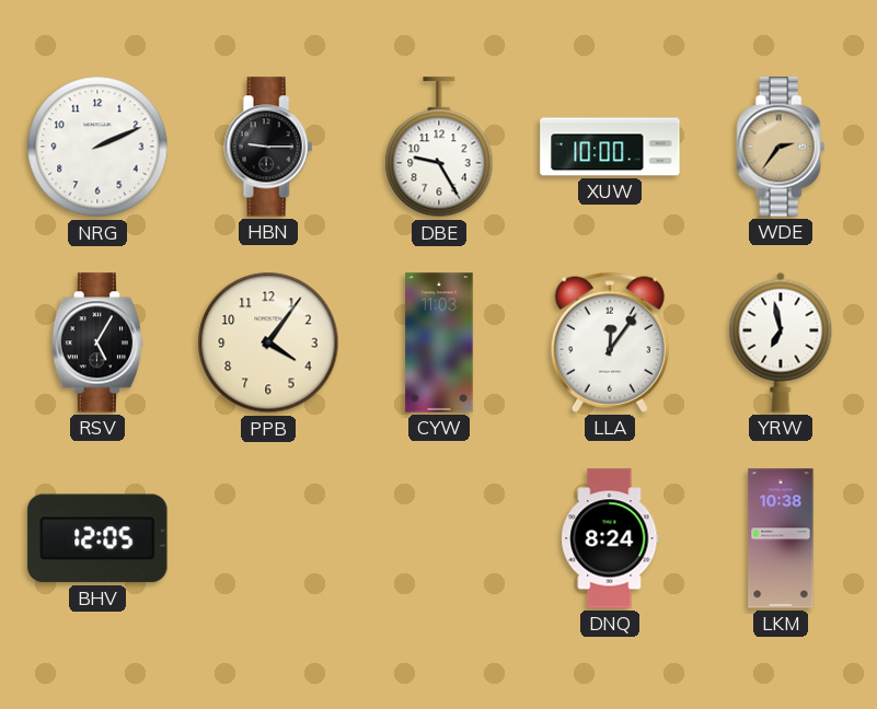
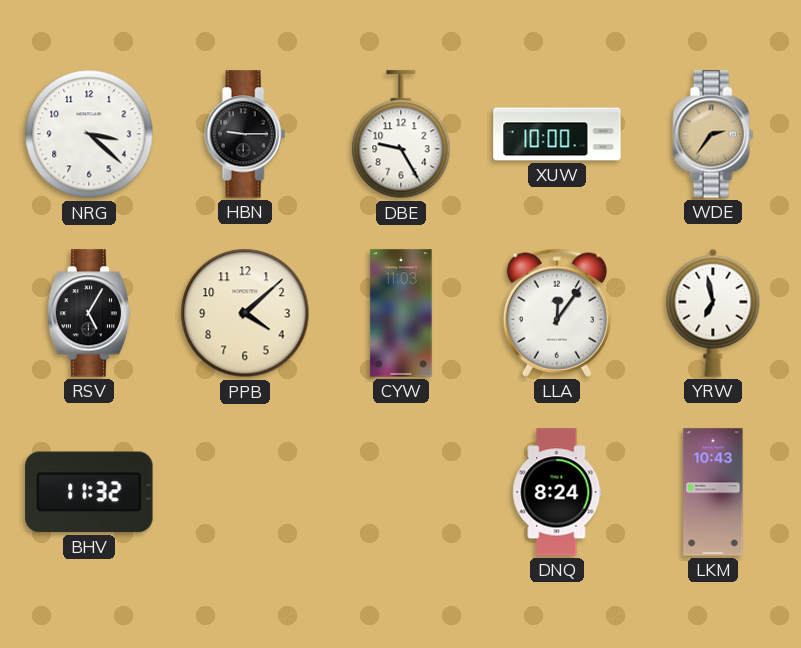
NRG: 2:11 -> 3:22
PPB: 4:06 -> 4:08
BHV: 12:05 -> 11:32
LKM: 10:38 -> 10:43
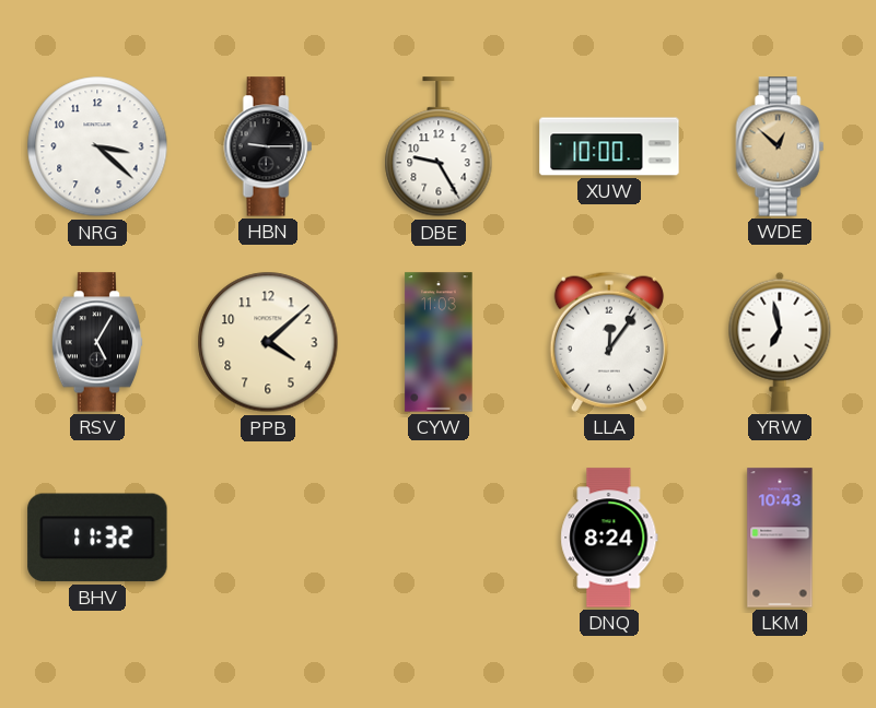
WDE: 2:36 -> 12:52
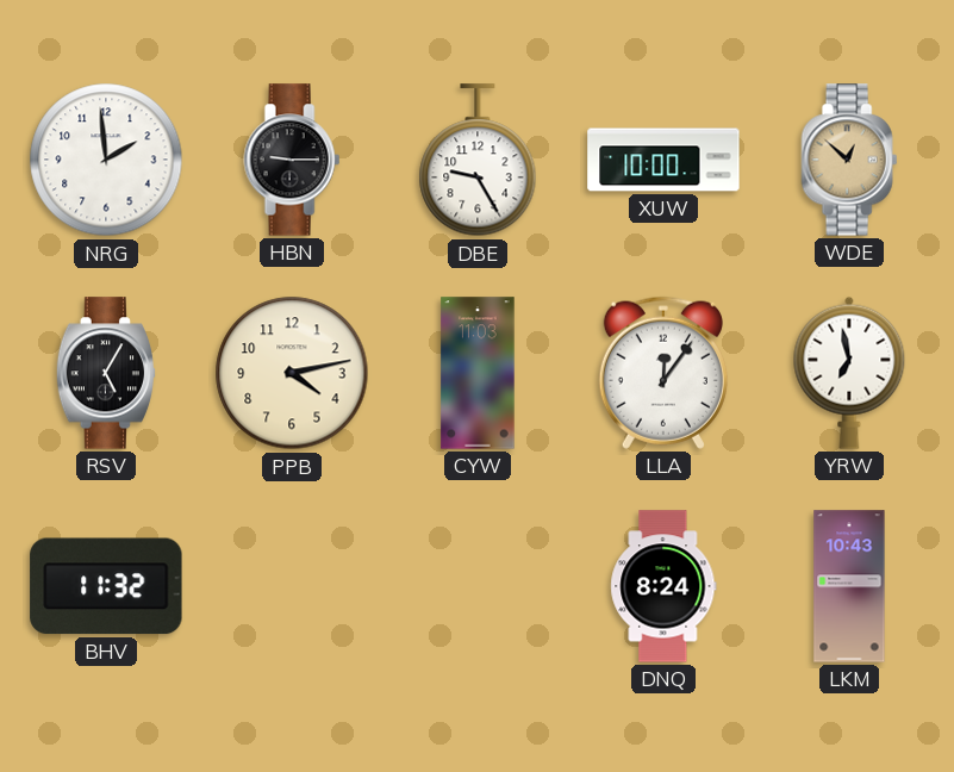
NRG: 3:22 -> 1:59
PPB: 4:08 -> 4:13
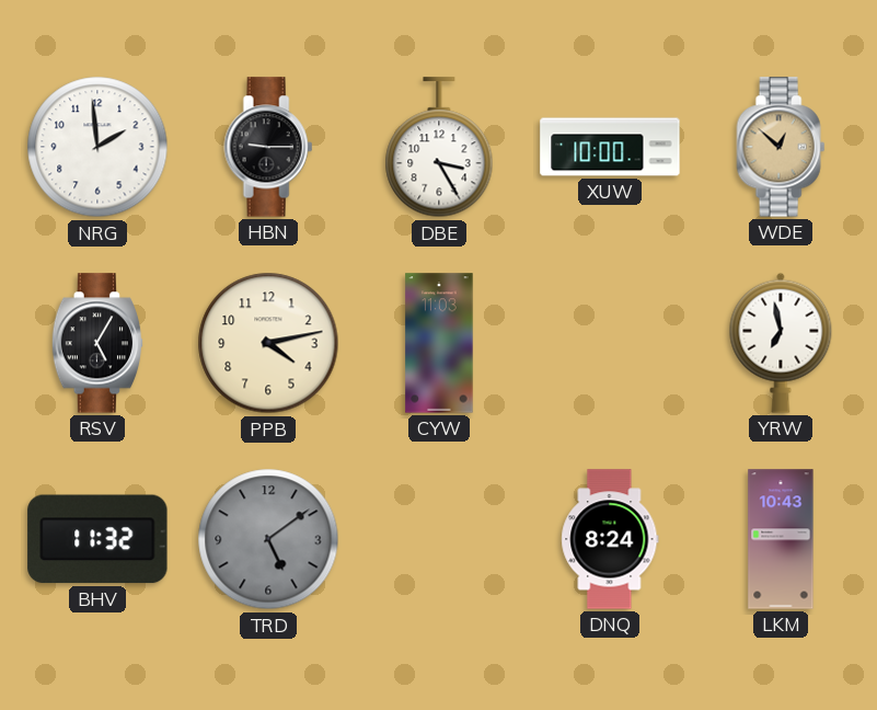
DBE: 9:25 -> 3:25
LLA: 12:06 -> none
TRD: none -> 5:09
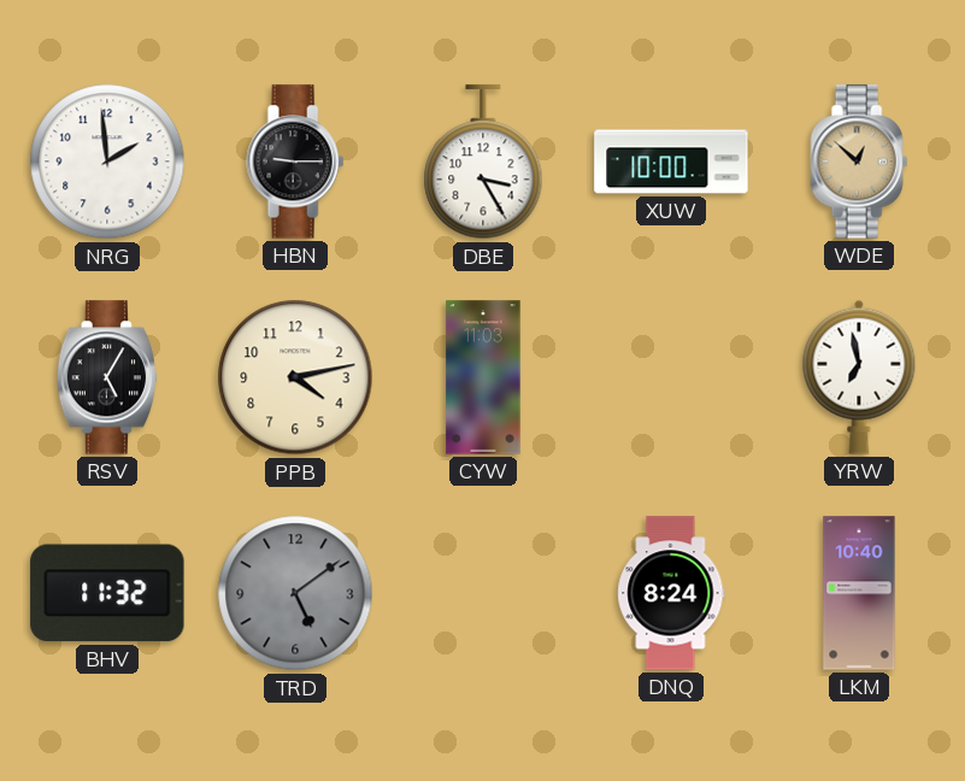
LKM: 10:43 -> 10:40
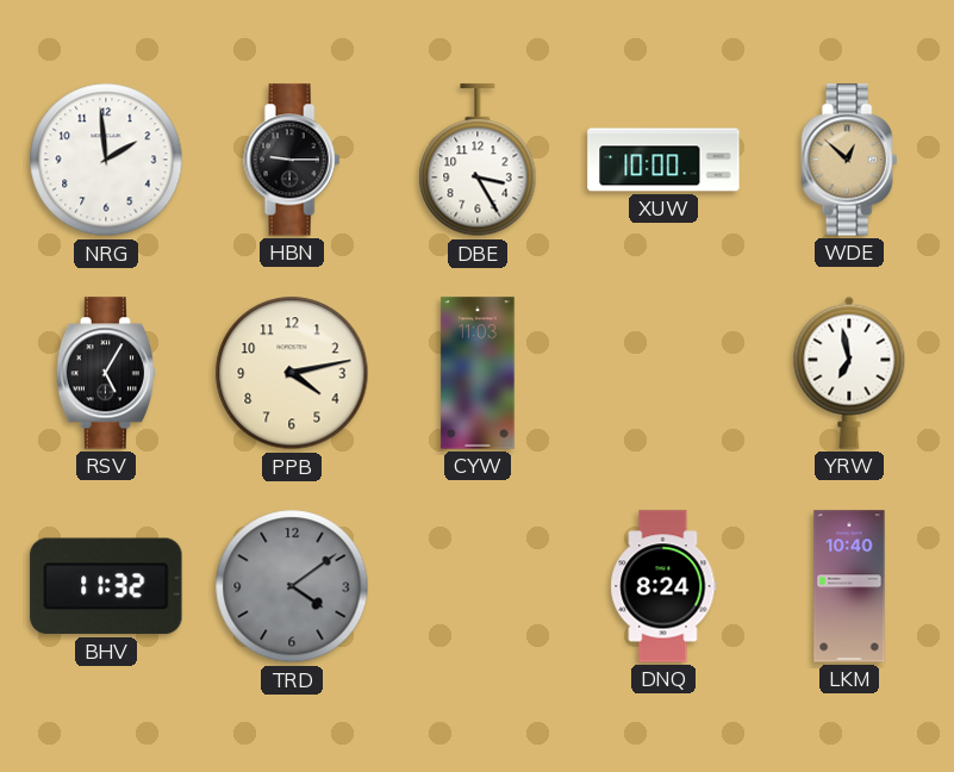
TRD: 5:09 -> 4:09
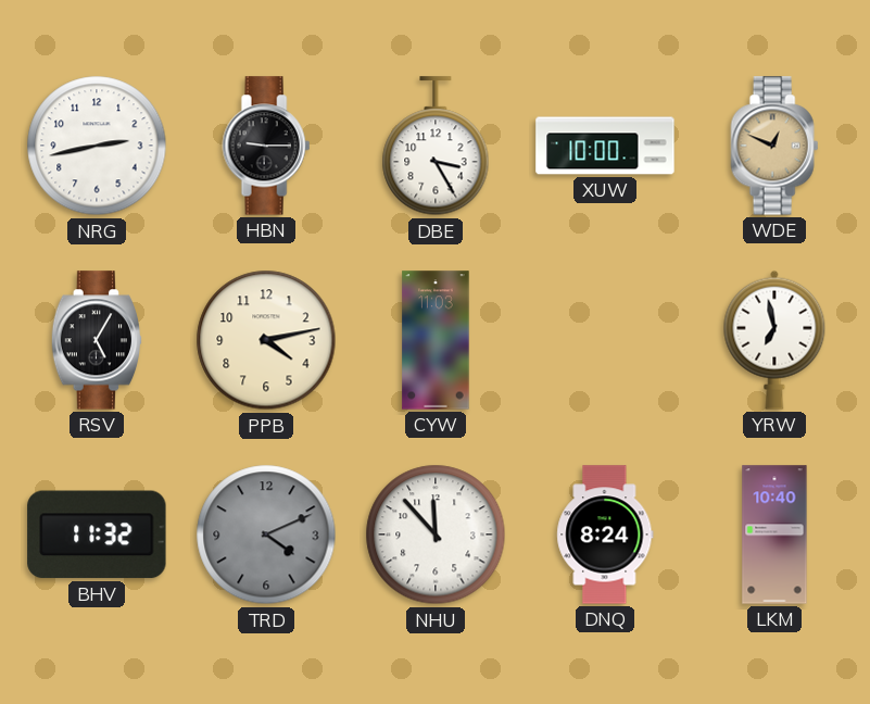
NRG: 1:59 -> 2:43
WDE: 12:52 -> 12:49
TRD: 4:09 -> 4:11
NHU: none -> 11:53
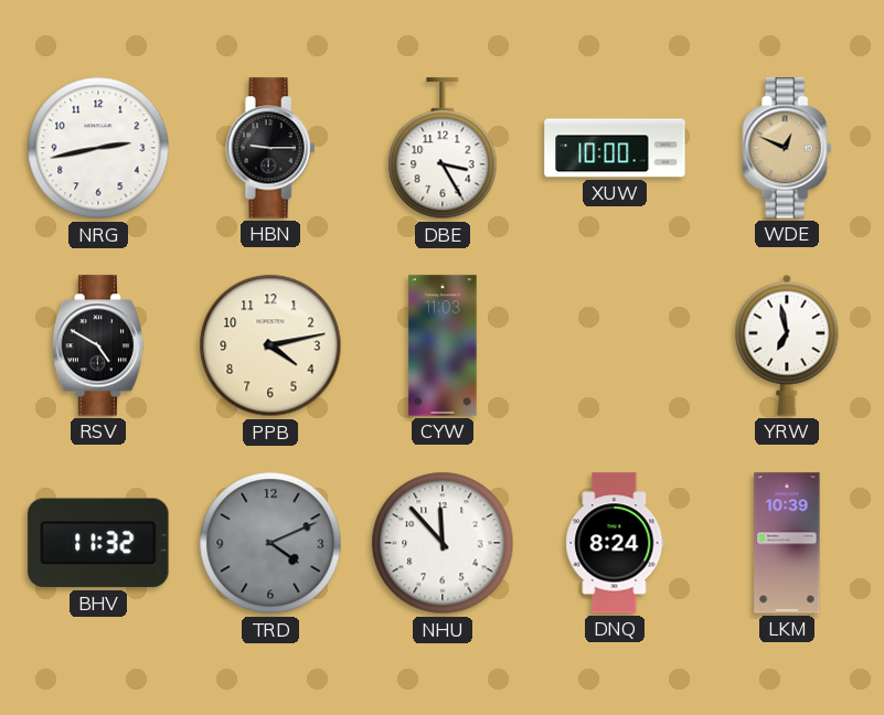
RSV: 5:05 -> 4:50
LKM: 10:40 -> 10:39
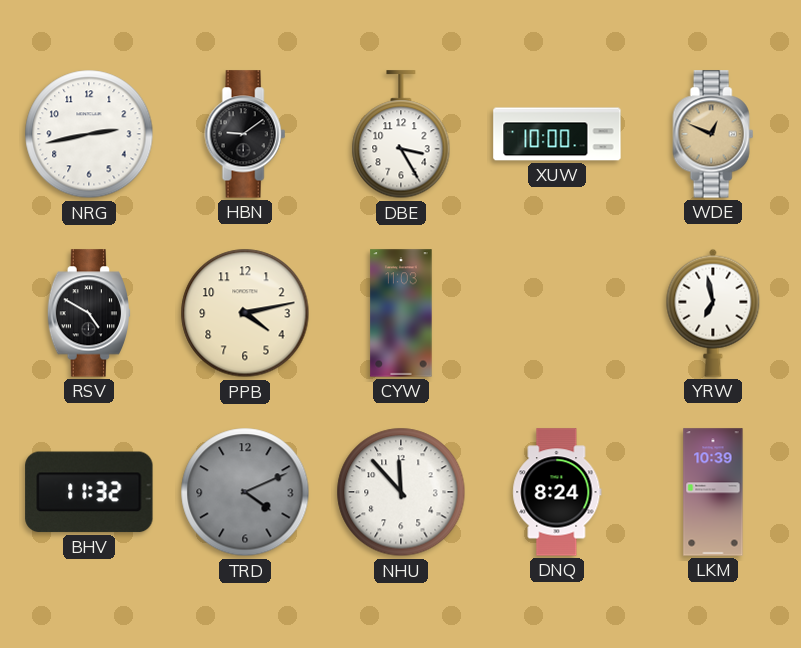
HBN: 9:15 -> 9:09
